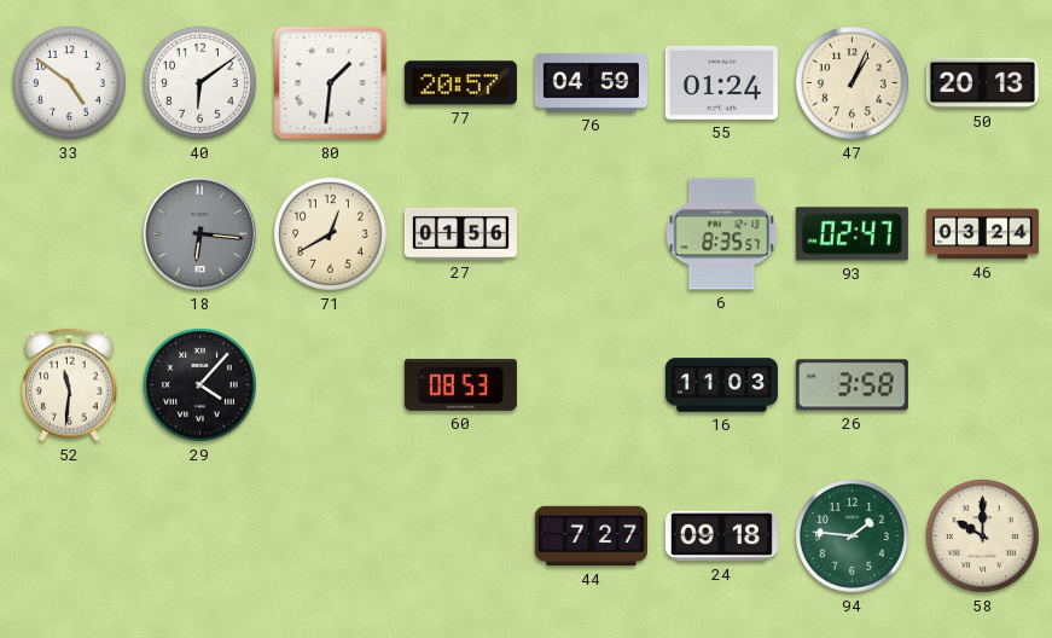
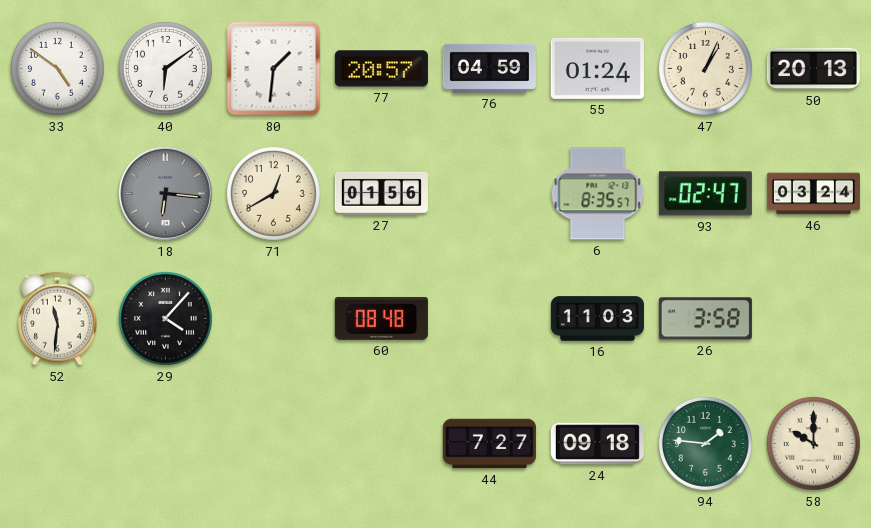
60: 08:53 -> 08:48
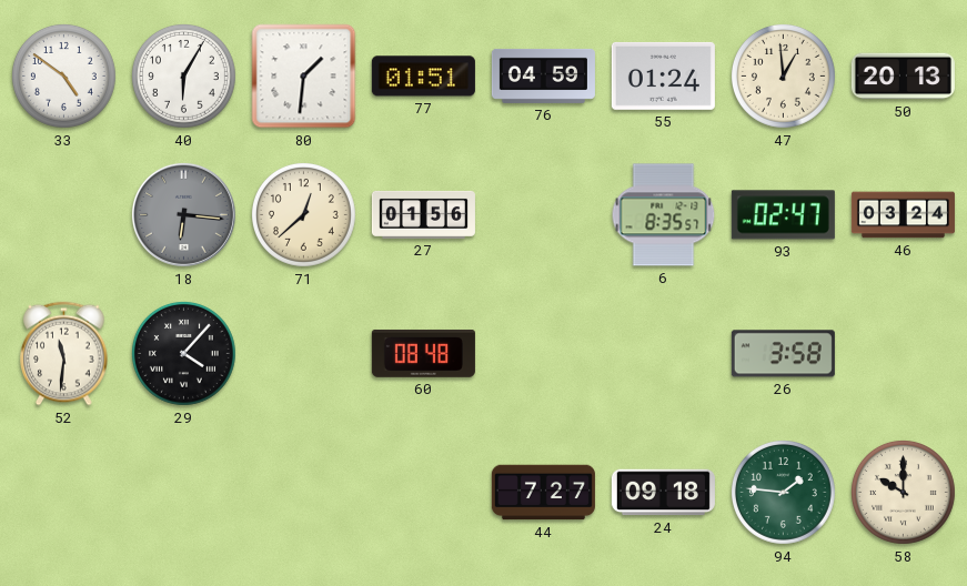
40: 6:09 -> 6:05
77: 20:57 -> 01:51
47: 1:04 -> 12:59
71: 12:40 -> 12:38
16: 11:03 -> none
